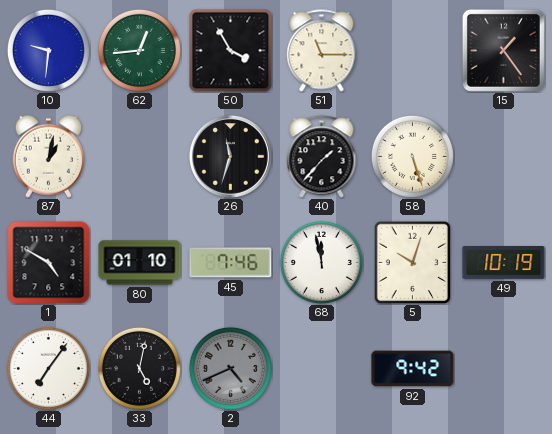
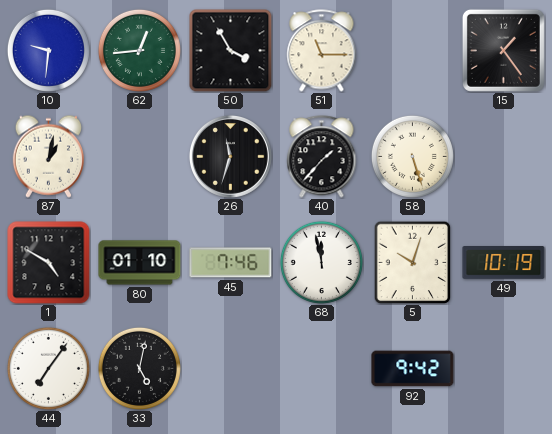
2: 4:41 -> none
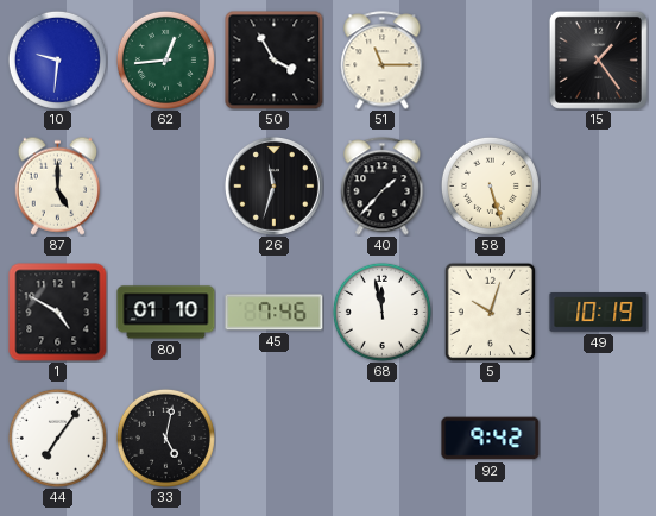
87: 1:02 -> 5:00
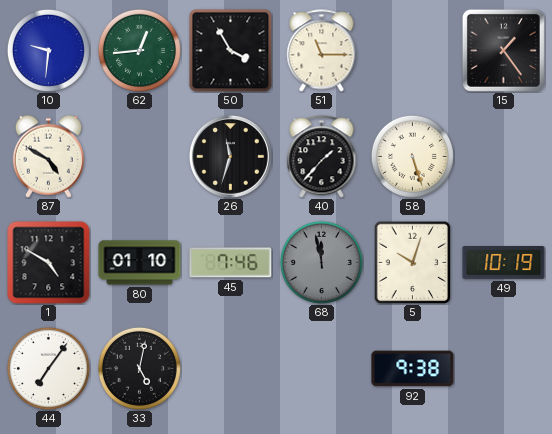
87: 5:00 -> 4:50
68 dial: white -> grey
92: 9:42 -> 9:38
